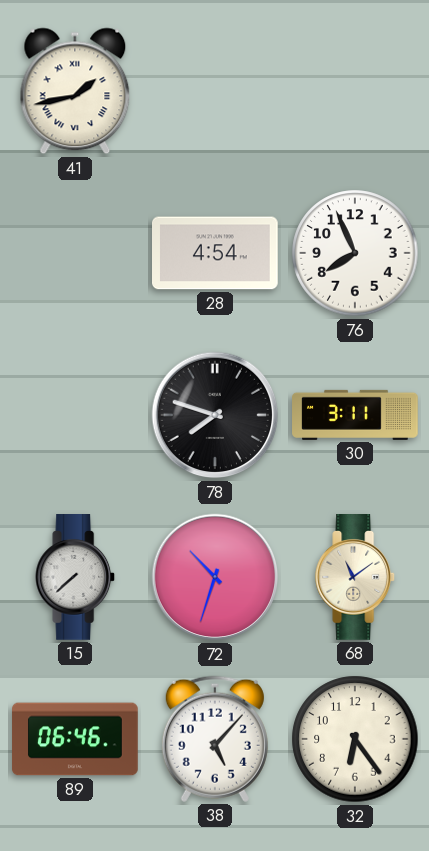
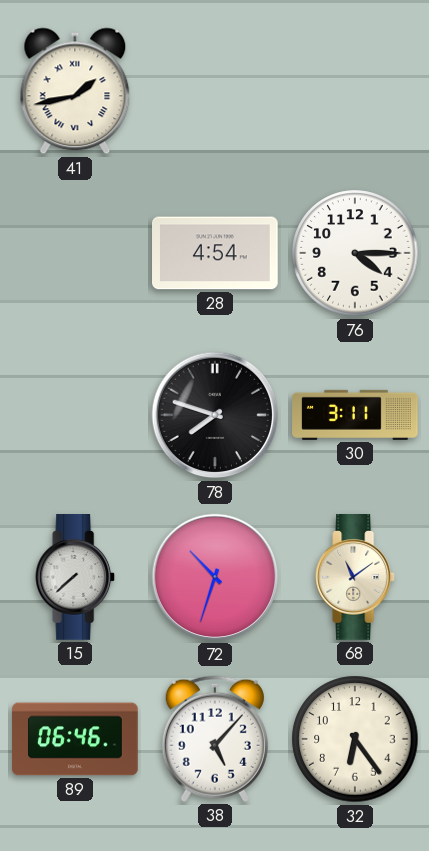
76: 7:56 -> 4:15
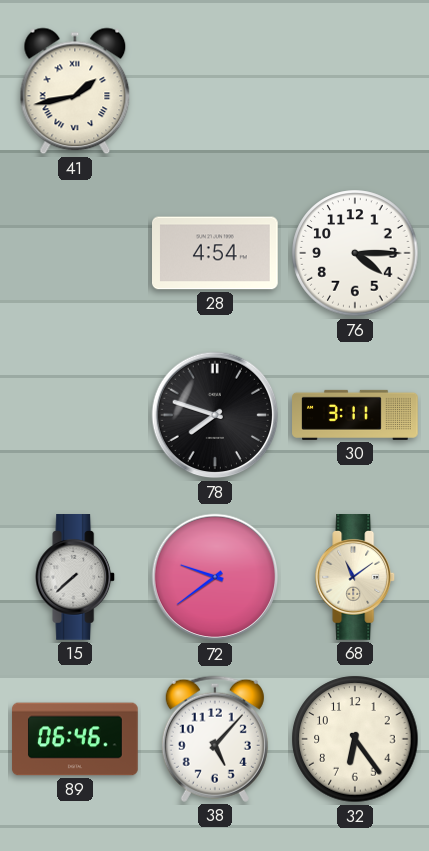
72: 10:33 -> 9:39
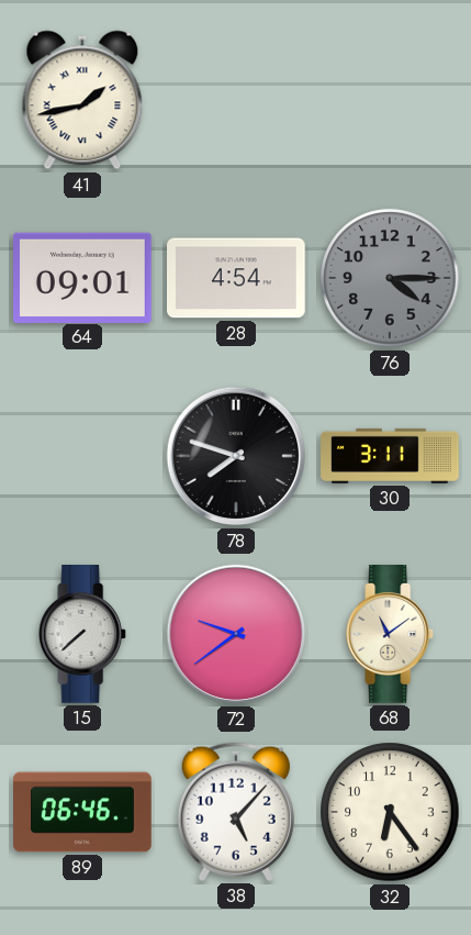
64: none -> 09:01
76 dial: white -> grey
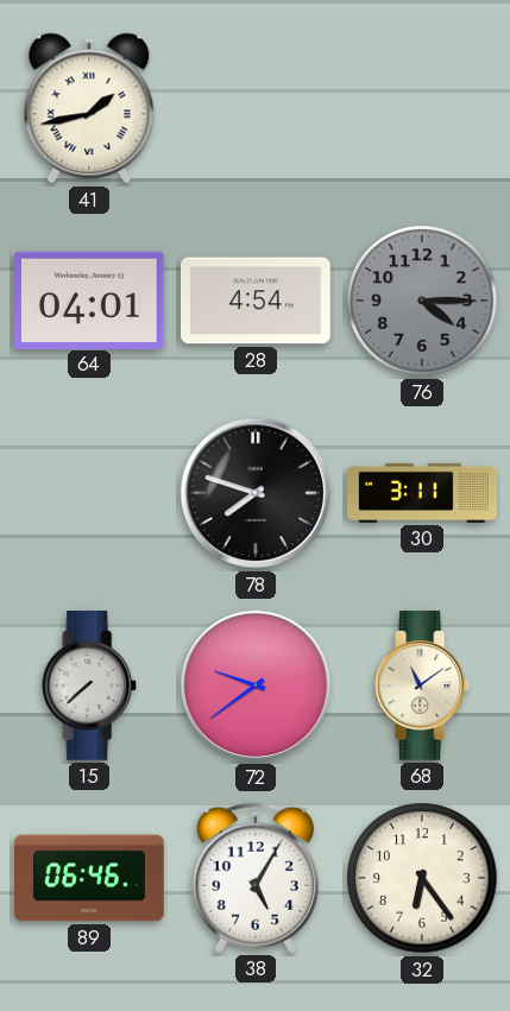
64: 09:01 -> 04:01
38: 5:07 -> 5:05
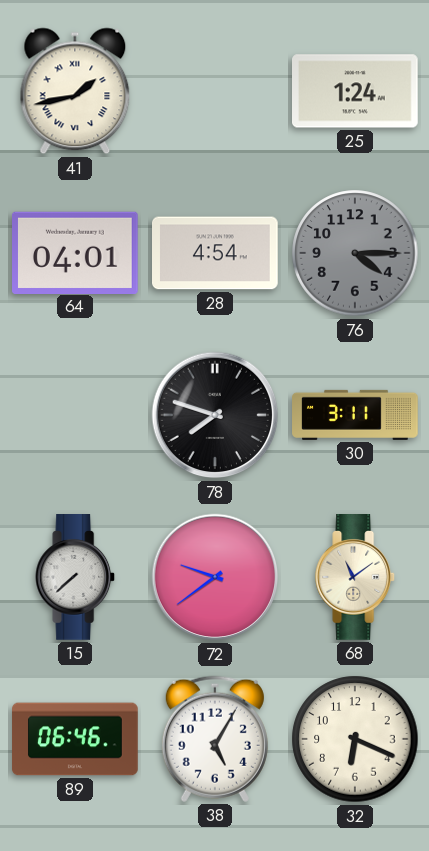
25: none -> 1:24
32: 6:24 -> 6:19
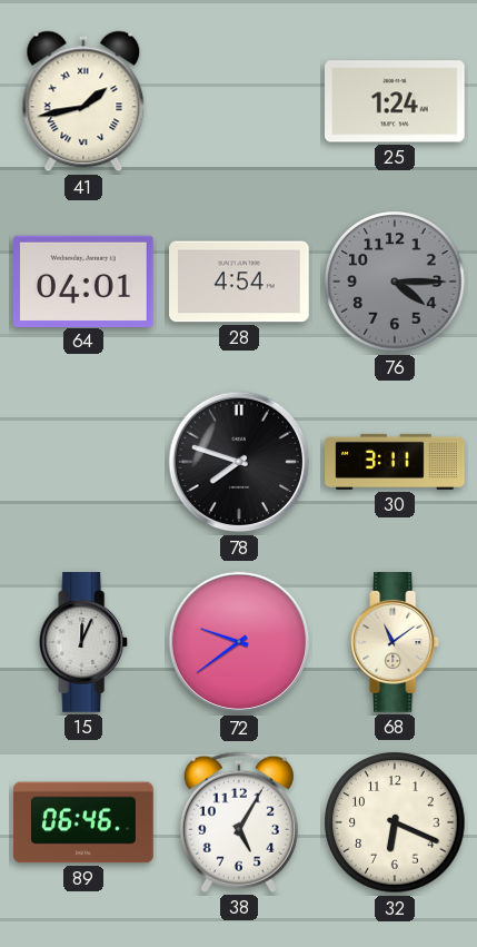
15: 7:38 -> 12:04
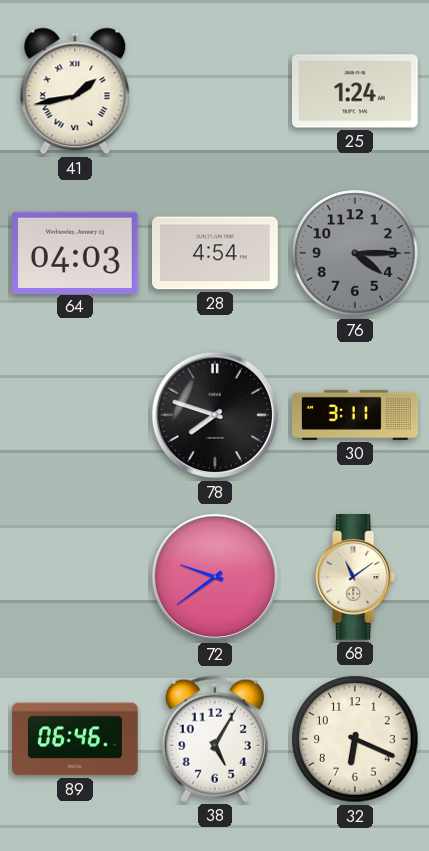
64: 04:01 -> 04:03
15: 12:04 -> none
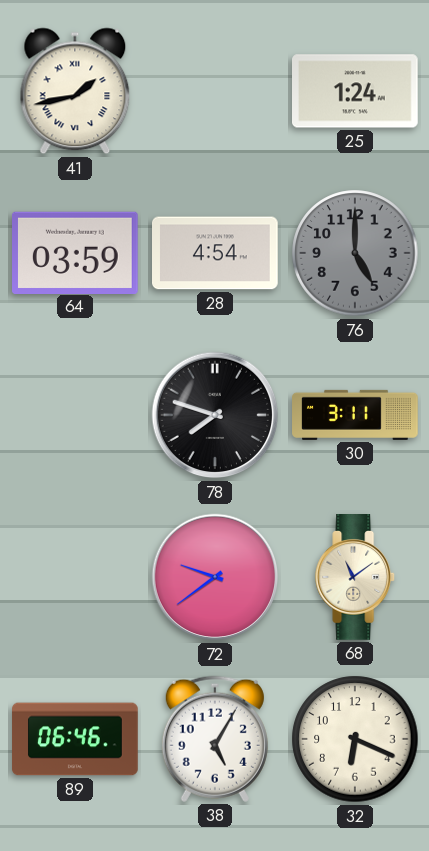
64: 04:03 -> 03:59
76: 4:15 -> 5:00
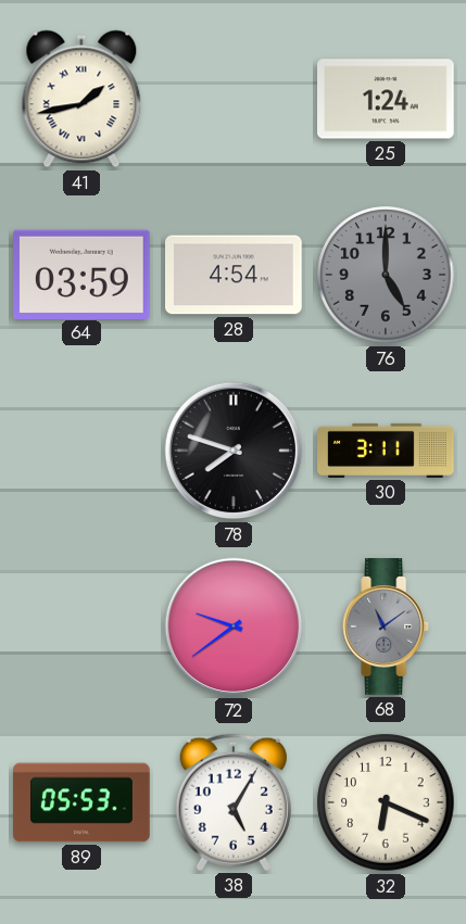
68 dial: cream -> grey
89: 06:46 -> 05:53
